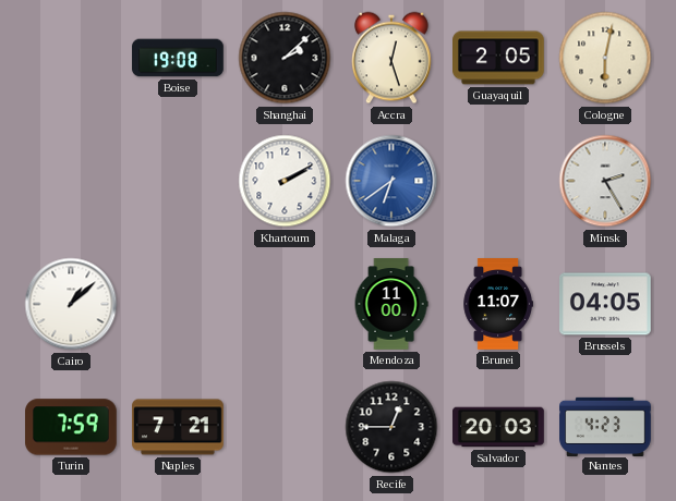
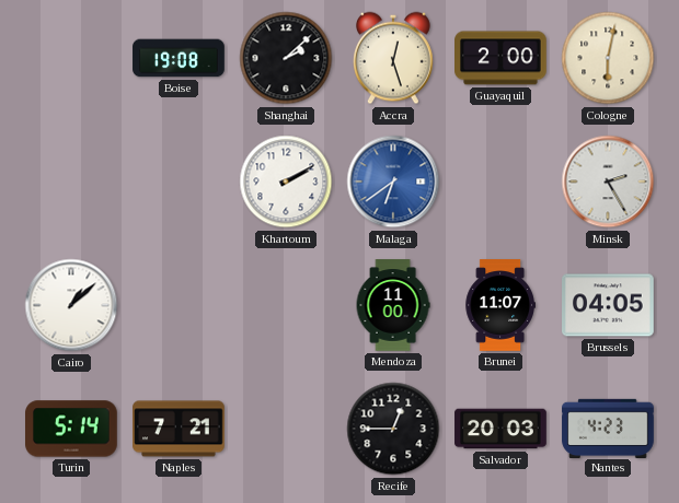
Guayaquil: 2:05 -> 2:00
Turin: 7:59 -> 5:14
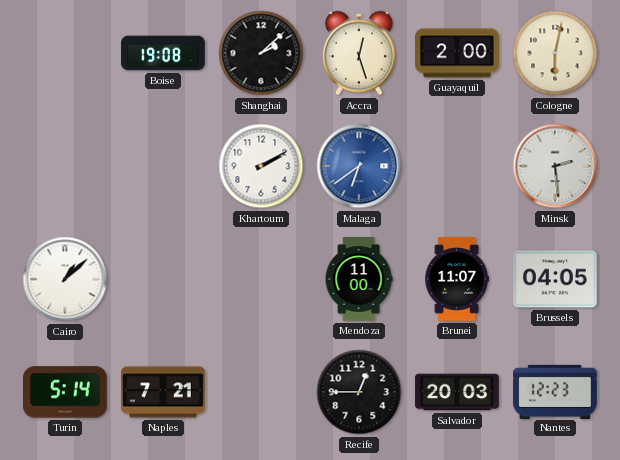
Minsk: 2:25 -> 2:29
Nantes: 4:23 -> 12:23
